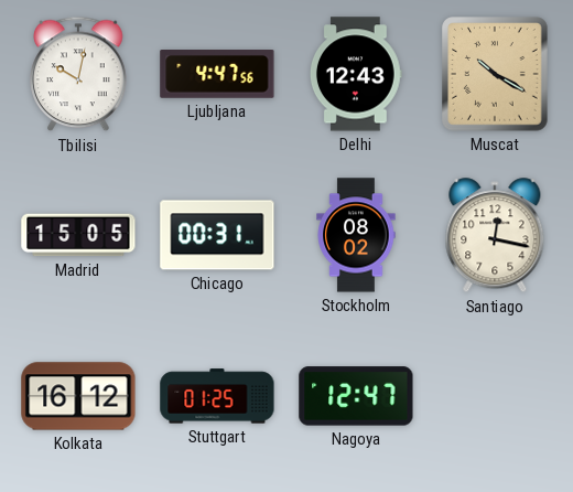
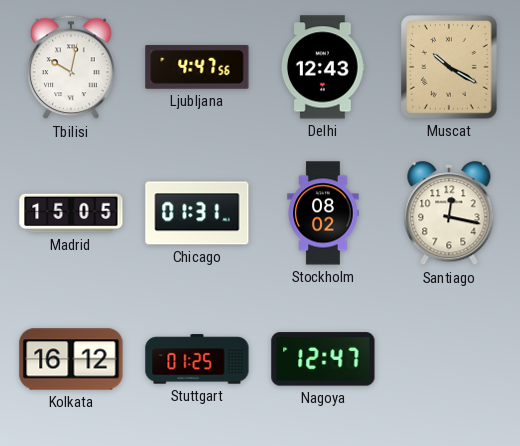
Chicago: 00:31 -> 01:31
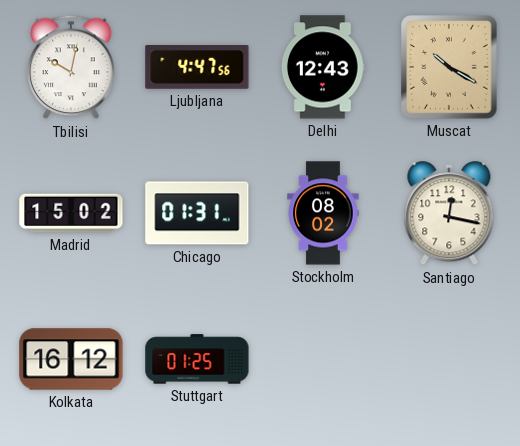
Madrid: 15:05 -> 15:02
Nagoya: 12:47 -> none
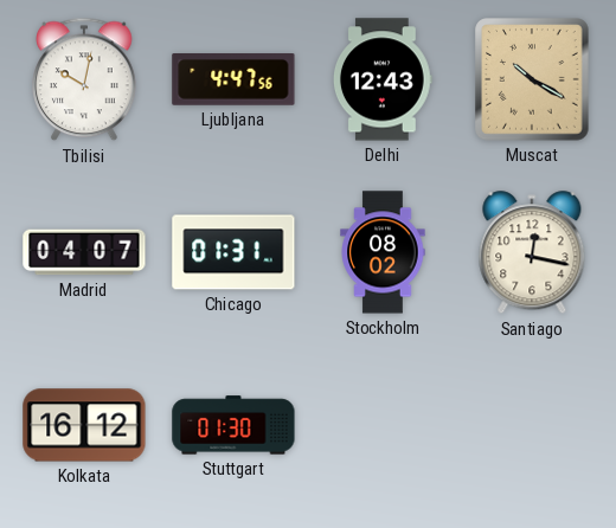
Madrid: 15:02 -> 04:07
Stuttgart: 01:25 -> 01:30
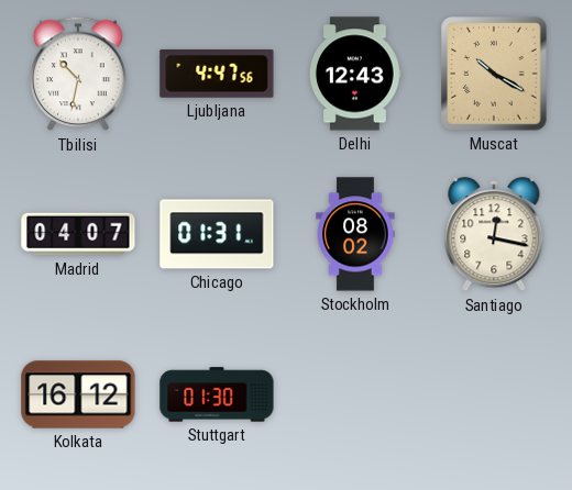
Tbilisi: 10:02 -> 10:32
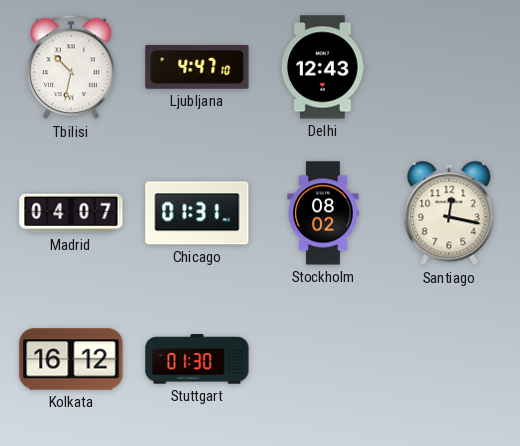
Ljubljana: 4:47:56 -> 4:47:10
Muscat: 10:20 -> none
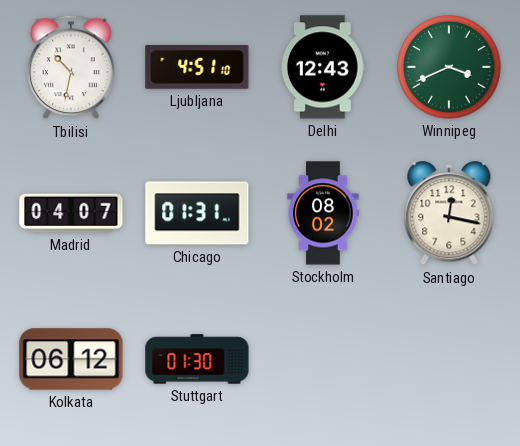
Ljubljana: 4:47 -> 4:51
Winnipeg: none -> 3:41
Kolkata: 16:12 -> 06:12
